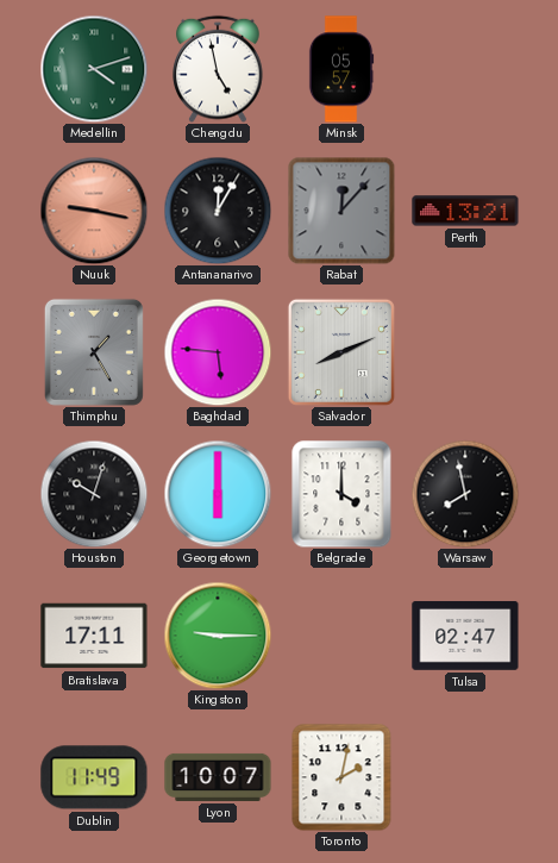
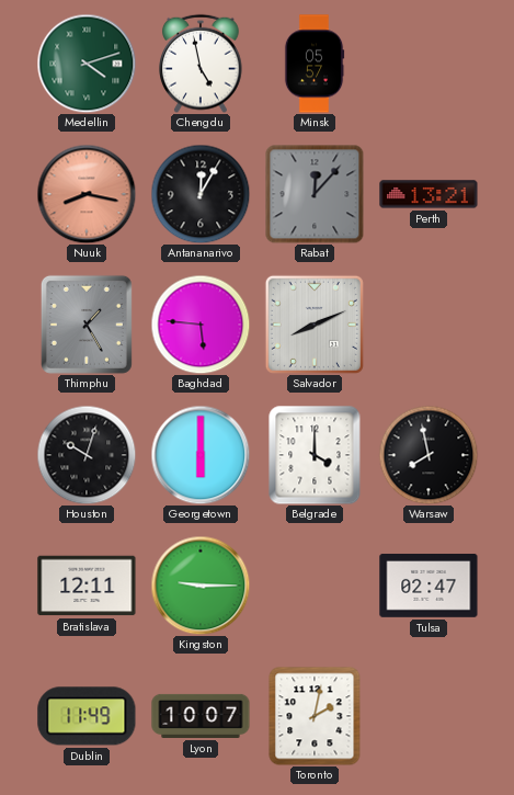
Nuuk: 9:17 -> 8:17
Bratislava: 17:11 -> 12:11
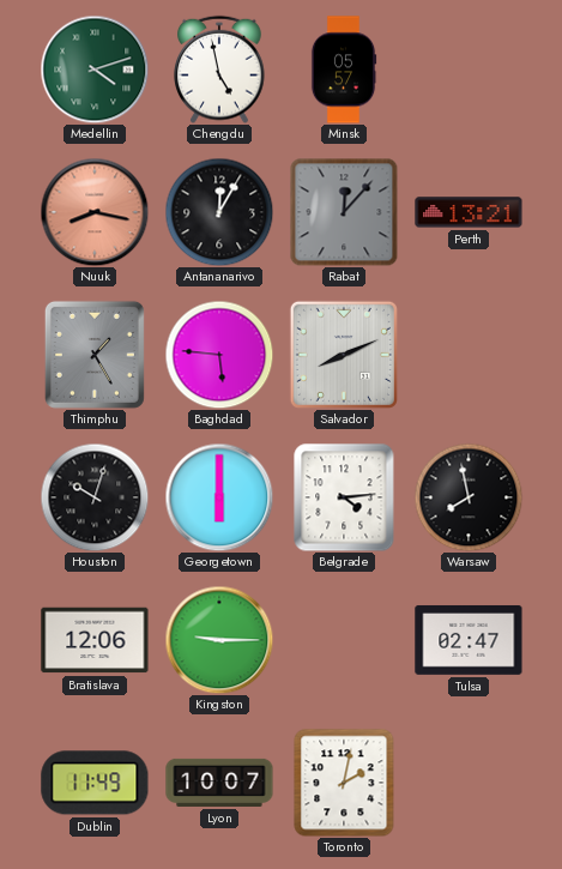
Belgrade: 4:00 -> 4:14
Bratislava: 12:11 -> 12:06
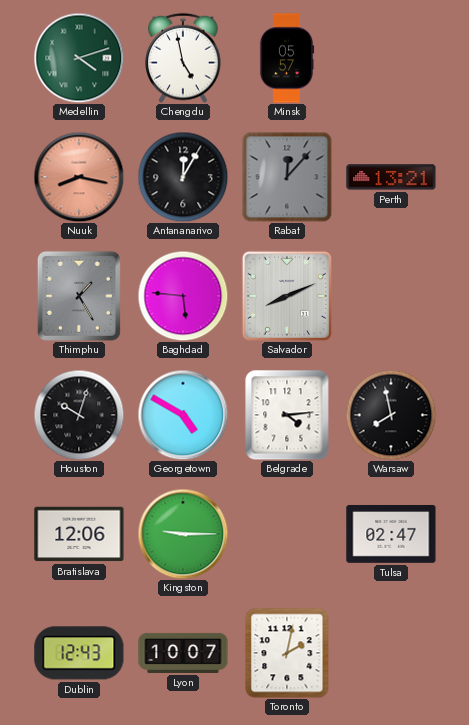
Georgetown: 6:00 -> 4:50
Dublin: 11:49 -> 12:43
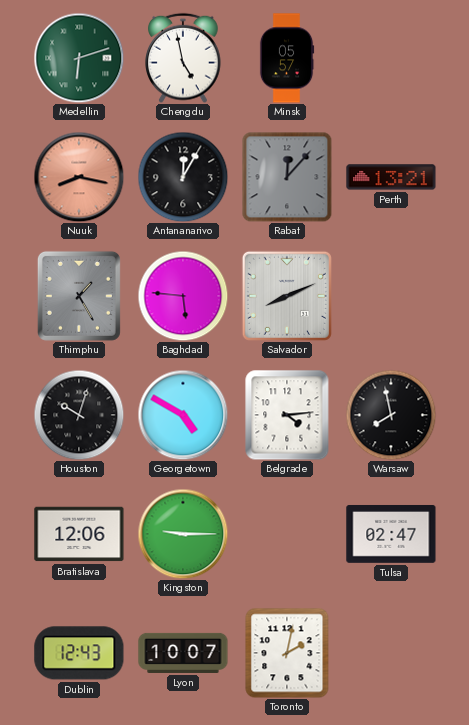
Medellin: 4:12 -> 6:12
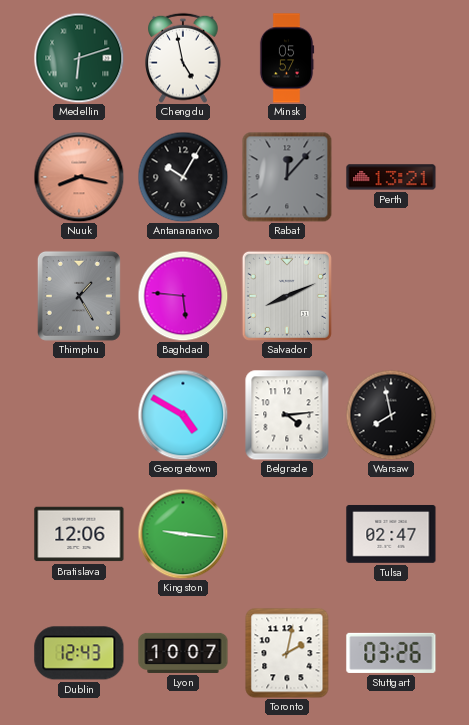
Antananarivo: 12:05 -> 10:05
Houston: 10:03 -> none
Kingston: 9:15 -> 9:16
Stuttgart: none -> 03:26
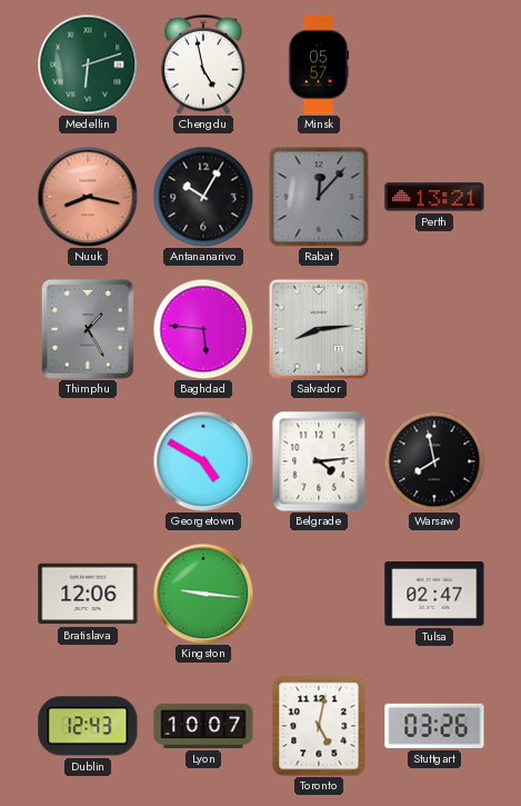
Salvador: 8:11 -> 8:14
Toronto: 2:02 -> 5:02
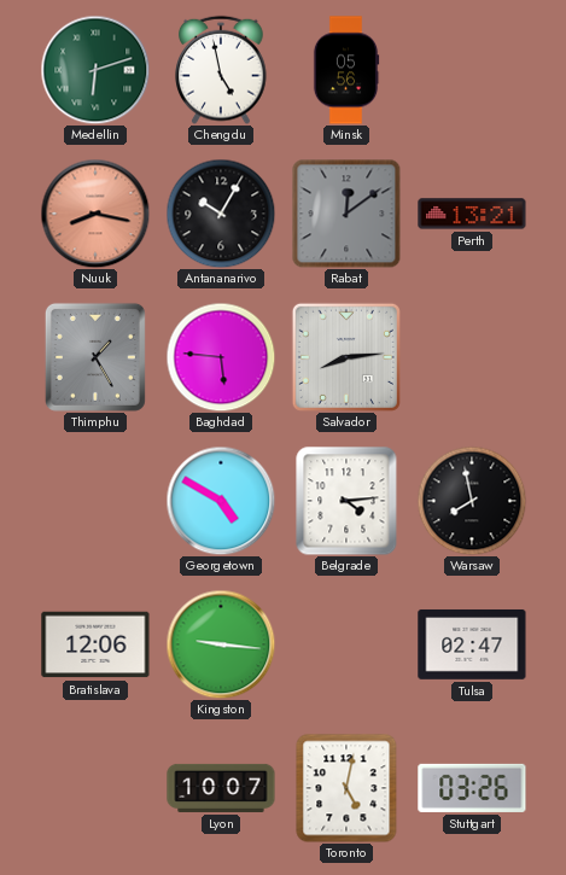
Minsk: 05:57 -> 05:56
Rabat: 12:07 -> 12:09
Dublin: 12:43 -> none
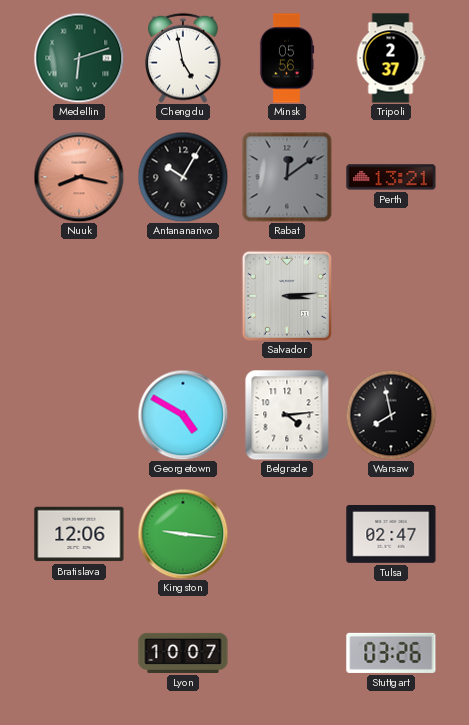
Tripoli: none -> 2:37
Thimphu: 1:25 -> none
Baghdad: 5:46 -> none
Salvador: 8:14 -> 3:14
Toronto: 5:02 -> none
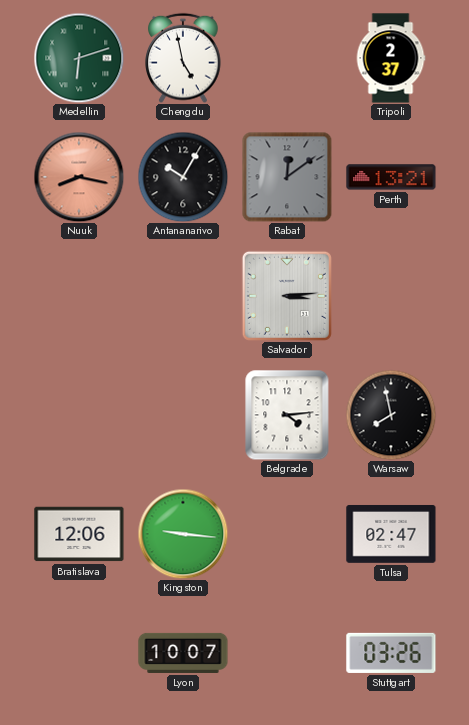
Minsk: 05:56 -> none
Georgetown: 4:50 -> none
